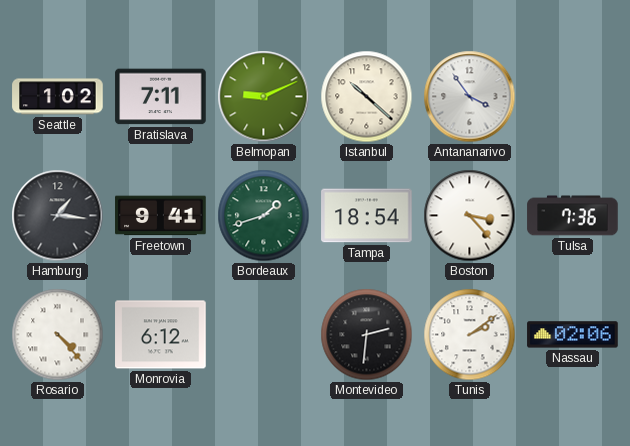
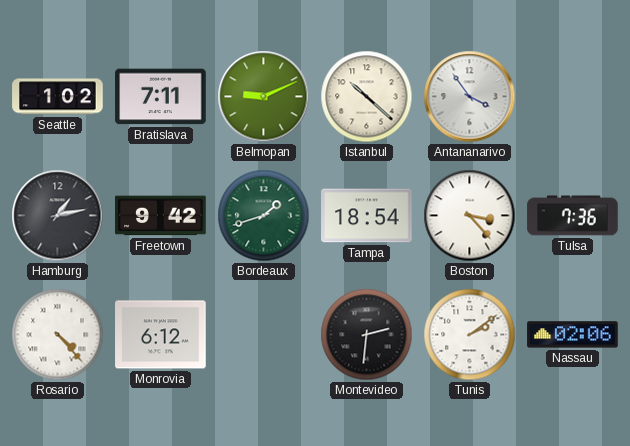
Hamburg: 1:16 -> 1:13
Freetown: 9:41 -> 9:42
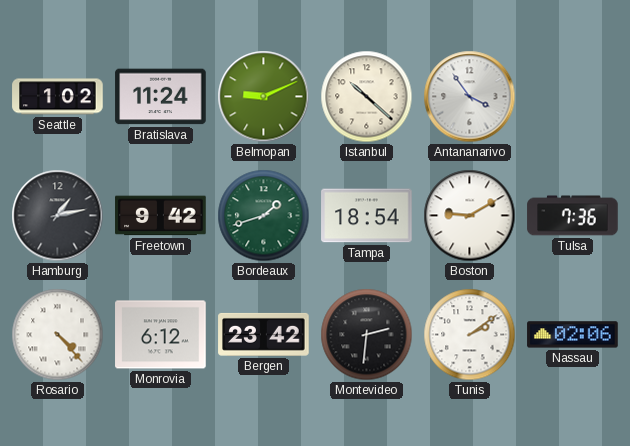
Bratislava: 7:11 -> 11:24
Boston: 3:23 -> 9:10
Bergen: none -> 23:42
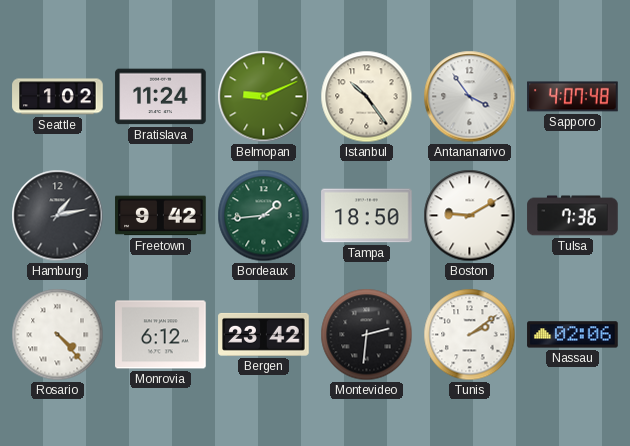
Istanbul: 10:22 -> 10:24
Sapporo: none -> 4:07
Bordeaux: 1:42 -> 1:44
Tampa: 18:54 -> 18:50
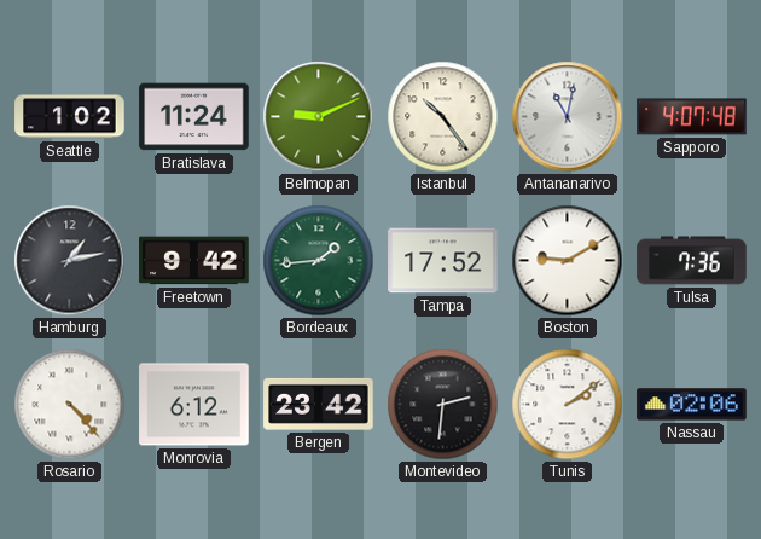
Antananarivo: 3:54 -> 11:02
Tampa: 18:50 -> 17:52
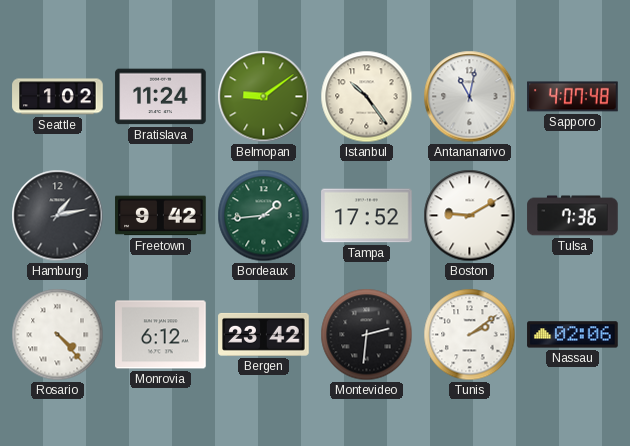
Belmopan: 9:11 -> 9:09
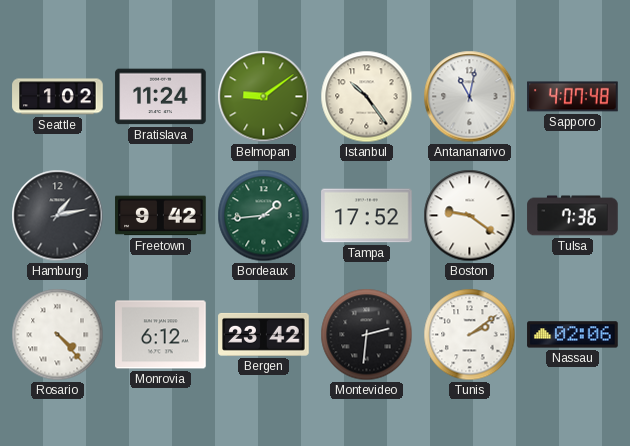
Boston: 9:10 -> 9:21
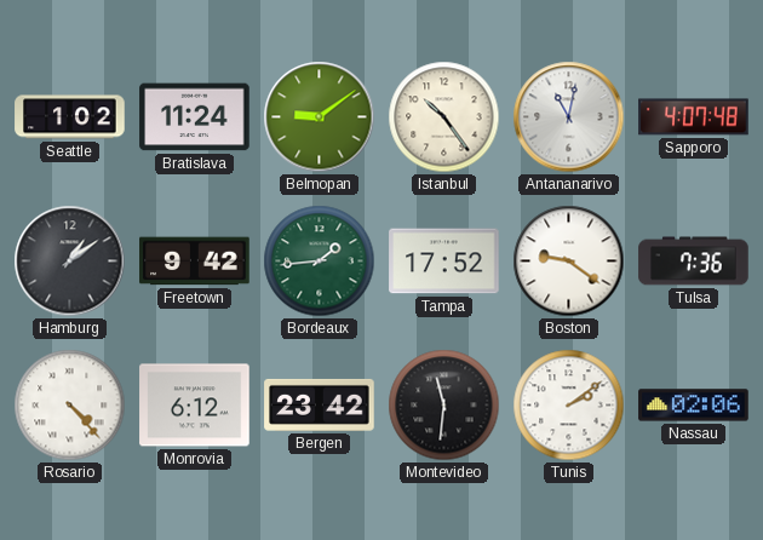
Hamburg: 1:13 -> 1:09
Montevideo: 2:31 -> 11:31
